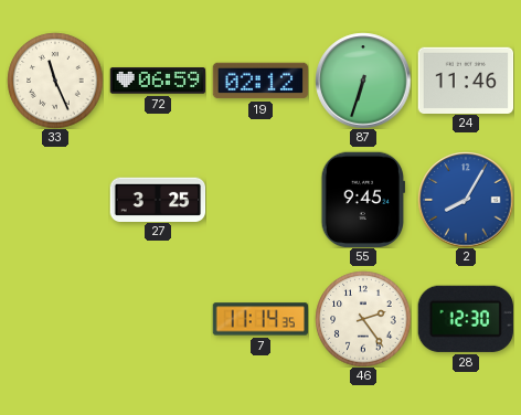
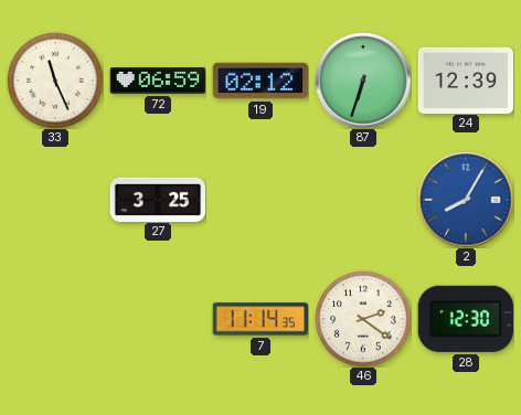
24: 11:46 -> 12:39
55: 9:45 -> none
46: 2:24 -> 2:21
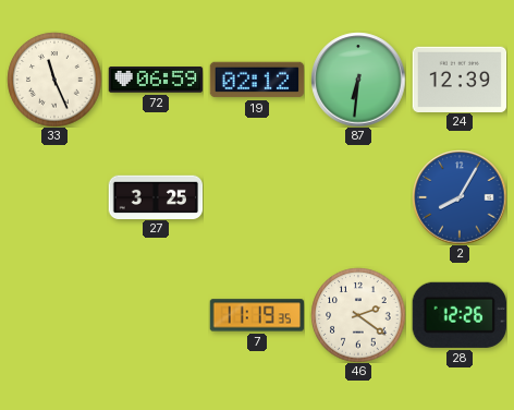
87: 6:33 -> 6:31
7: 11:14 -> 11:19
28: 12:30 -> 12:26
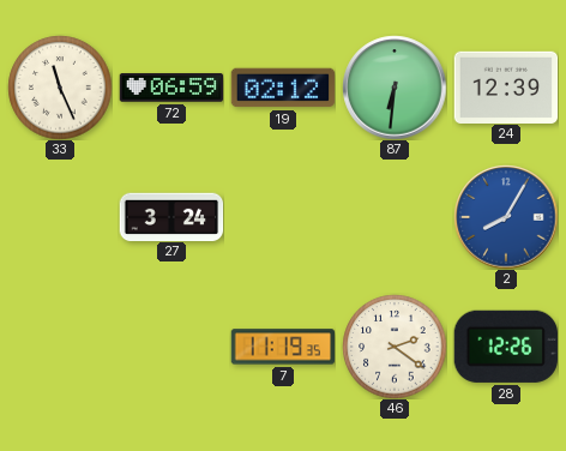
27: 3:25 -> 3:24
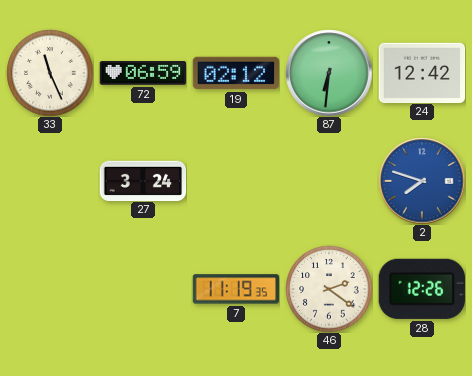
24: 12:39 -> 12:42
2: 8:05 -> 7:48
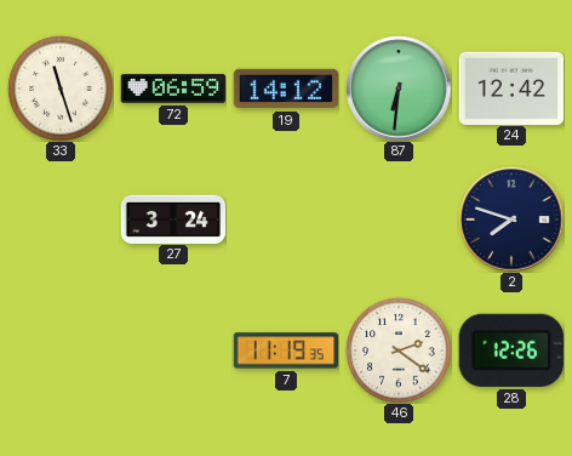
33: 11:26 -> 11:27
19: 02:12 -> 14:12
2 dial: blue -> navy
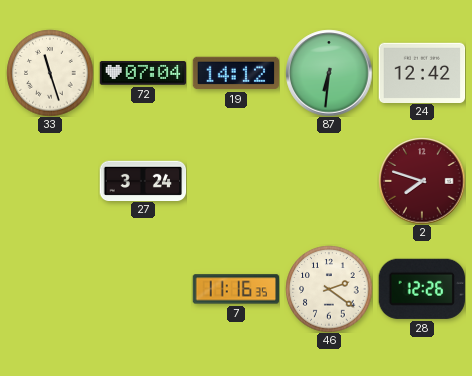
72: 06:59 -> 07:04
2 dial: navy -> burgundy
7: 11:19 -> 11:16
